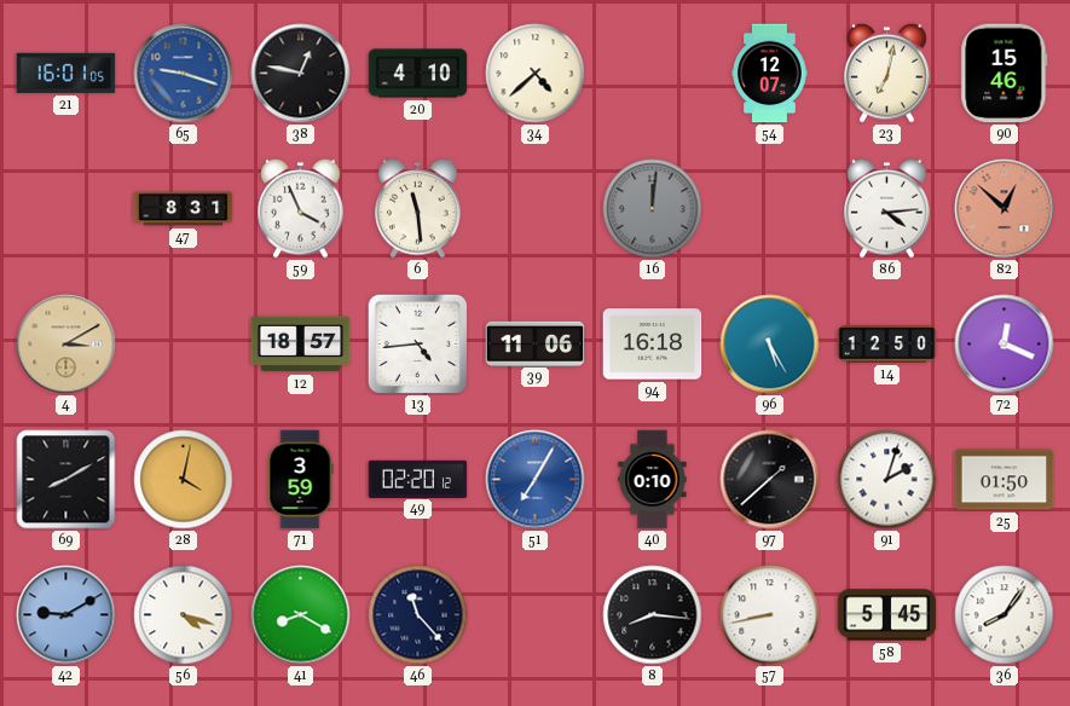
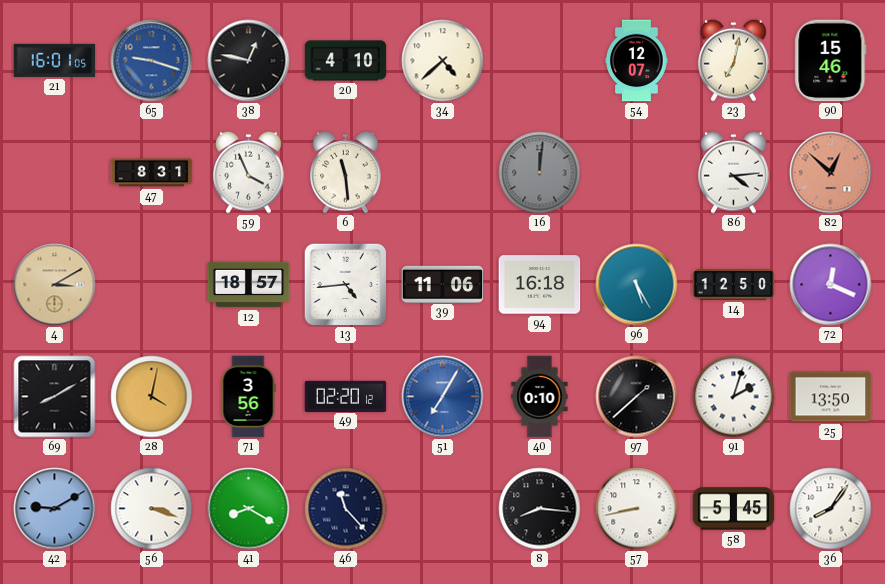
71: 3:59 -> 3:56
25: 01:50 -> 13:50
56: 4:18 -> 3:18
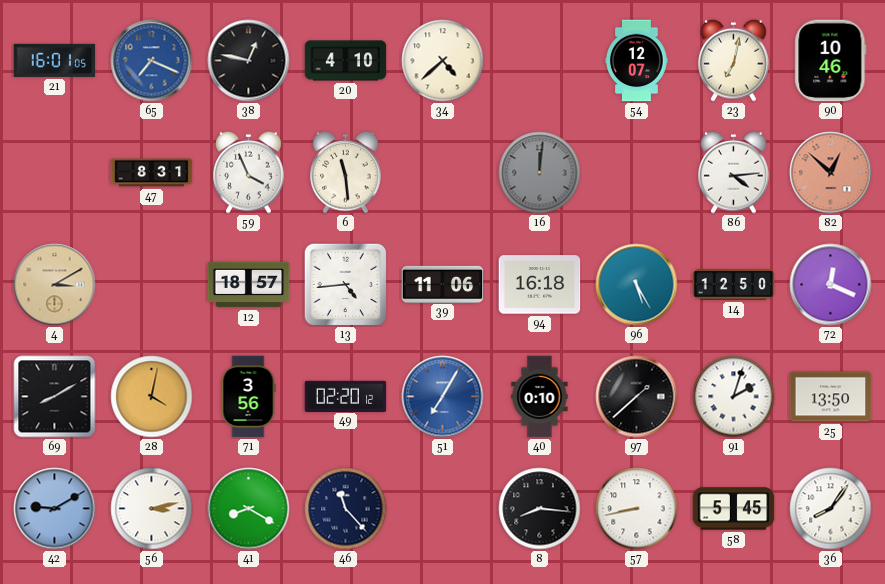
65: 9:18 -> 7:19
90: 15:46 -> 10:46
56: 3:18 -> 3:13
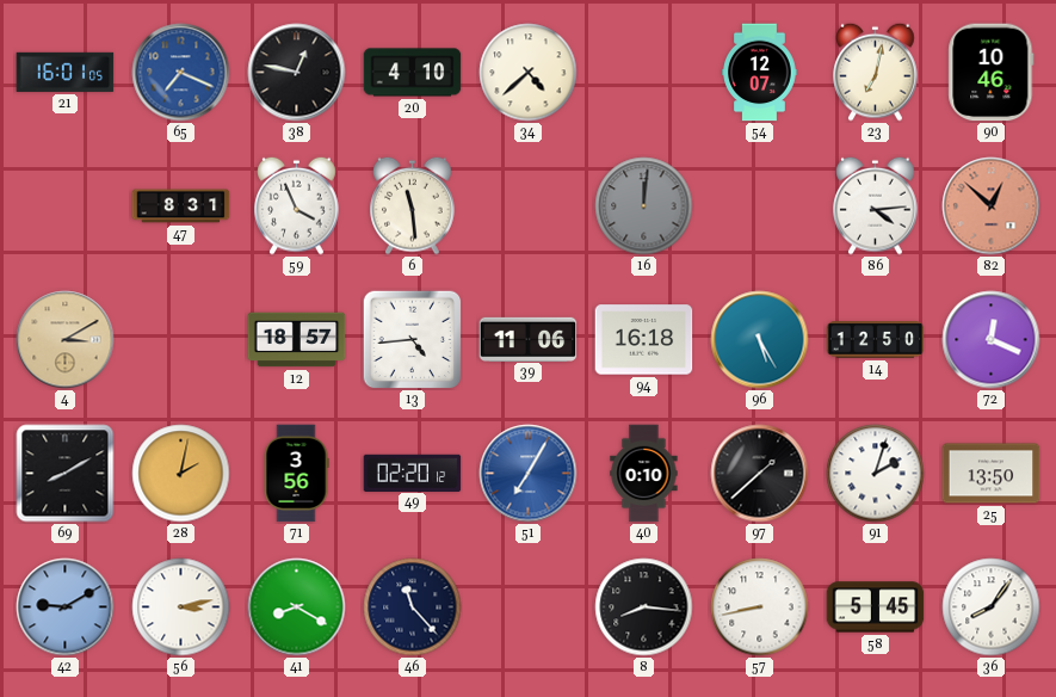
28: 4:02 -> 2:02
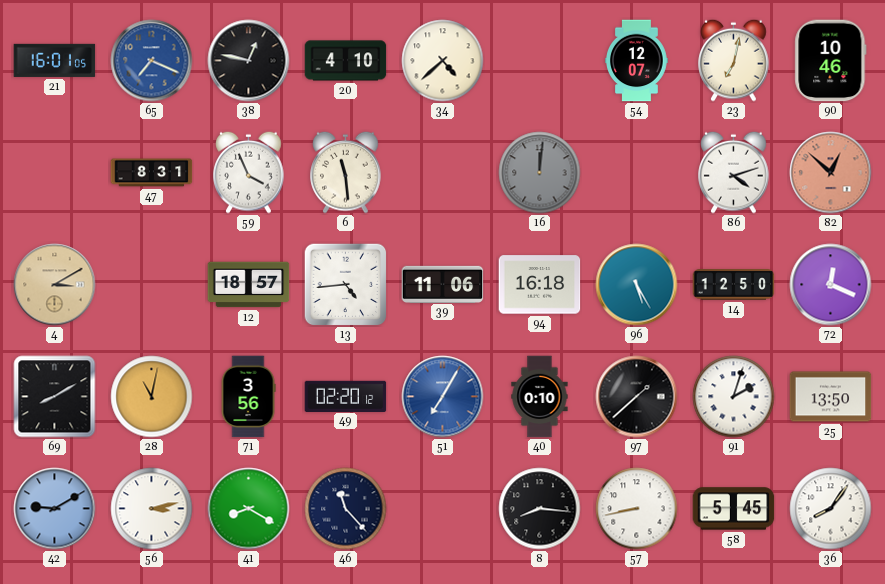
86: 4:14 -> 4:12
28: 2:02 -> 11:02
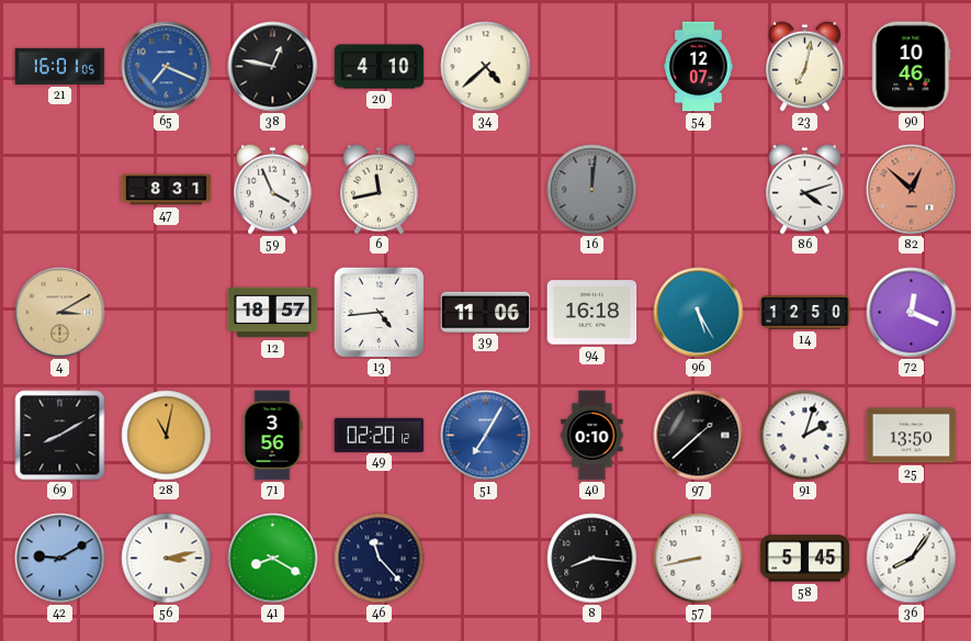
6: 11:29 -> 11:43
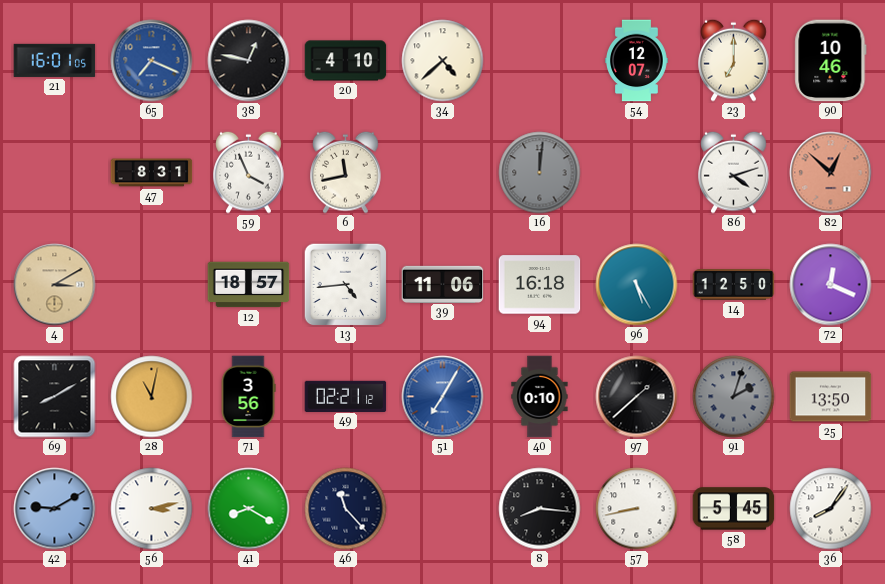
23: 7:02 -> 7:00
49: 02:20 -> 02:21
91 dial: white -> grey
